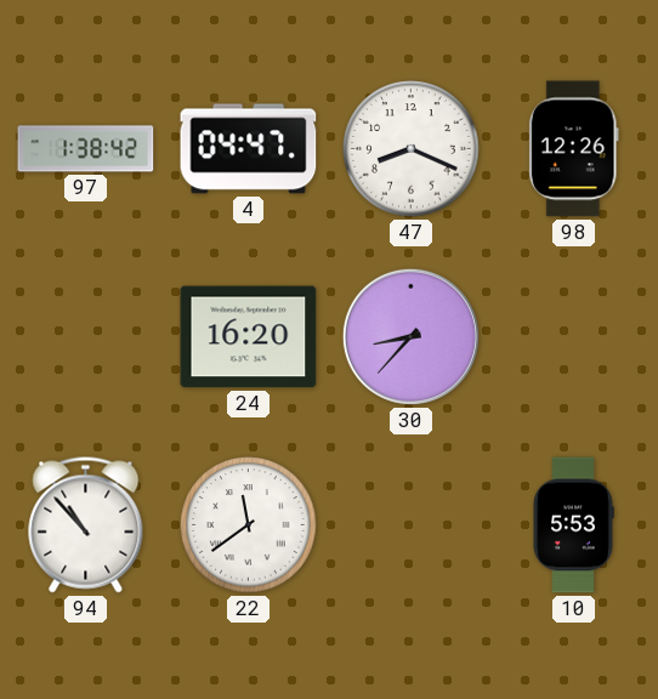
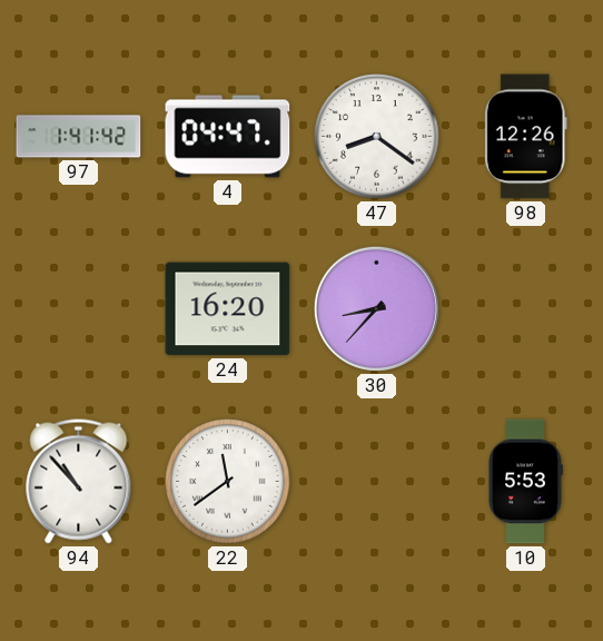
97: 1:38 -> 1:41
47: 8:19 -> 8:21
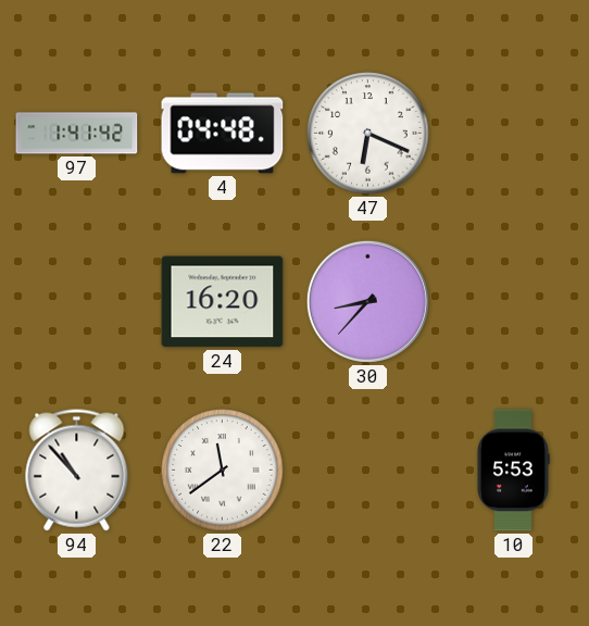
4: 04:47 -> 04:48
47: 8:21 -> 6:19
98: 12:26 -> none
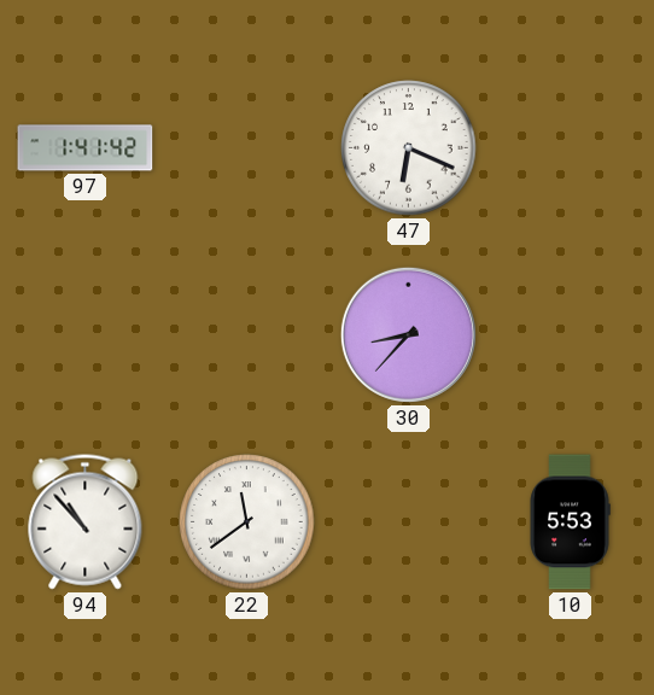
4: 04:48 -> none
24: 16:20 -> none
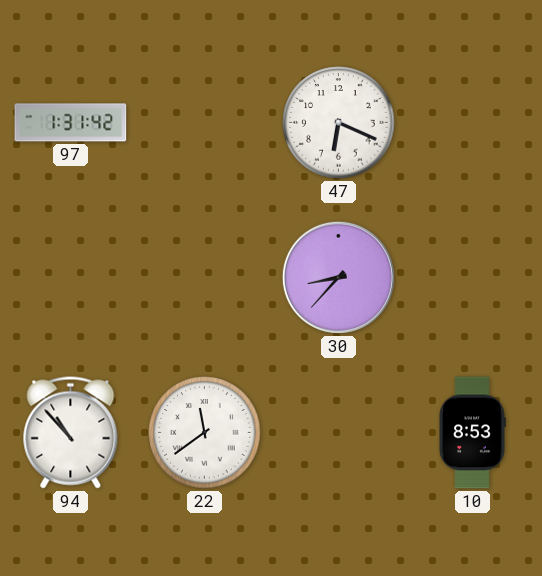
97: 1:41 -> 1:31
10: 5:53 -> 8:53
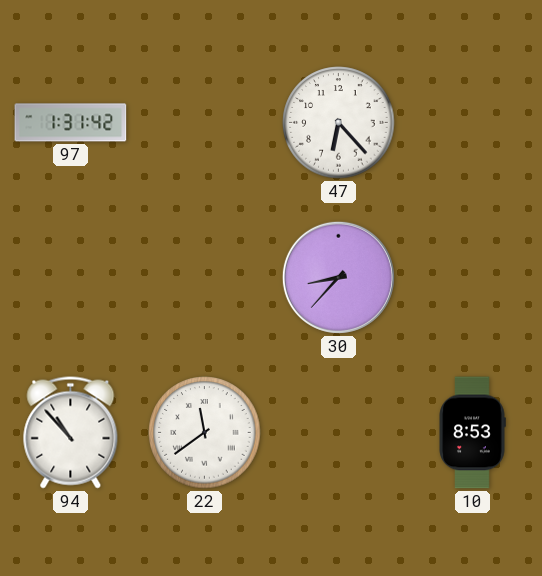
47: 6:19 -> 6:23
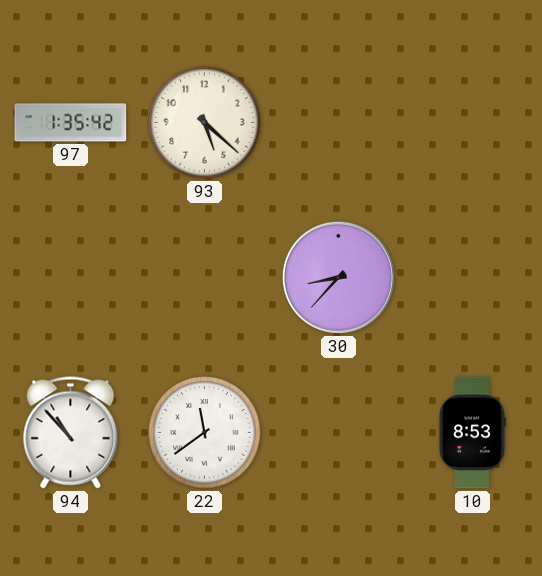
97: 1:31 -> 1:35
93: none -> 5:22
47: 6:23 -> none
